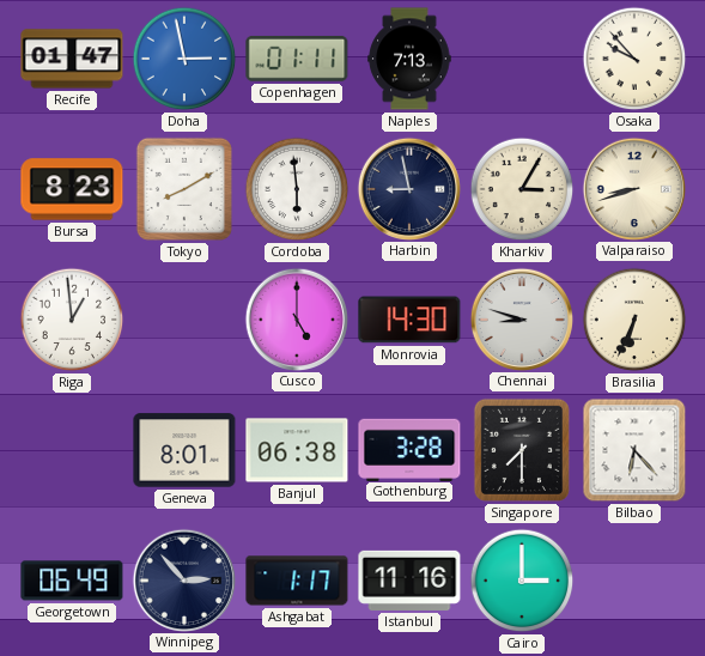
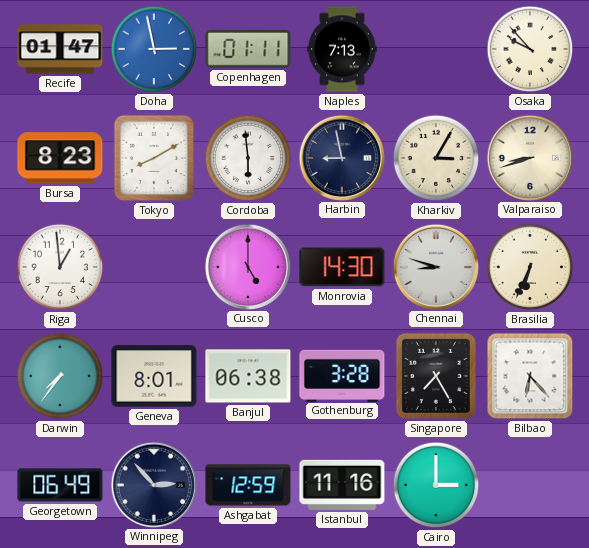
Darwin: none -> 7:36
Singapore: 7:30 -> 7:25
Ashgabat: 1:17 -> 12:59
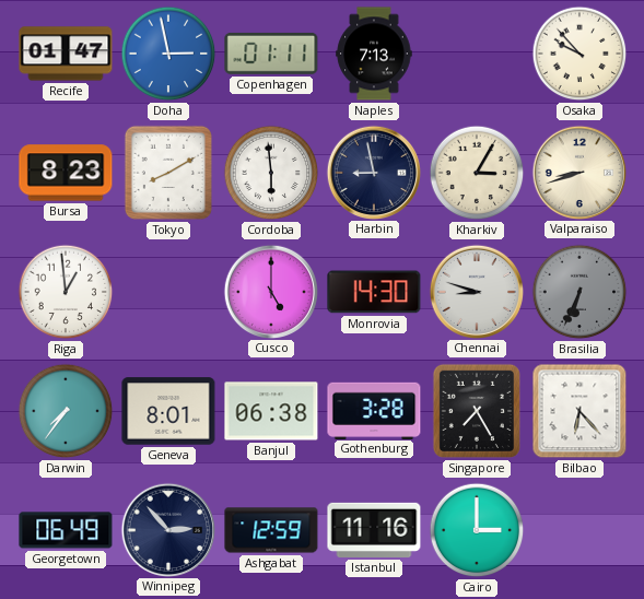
Brasilia dial: cream -> grey
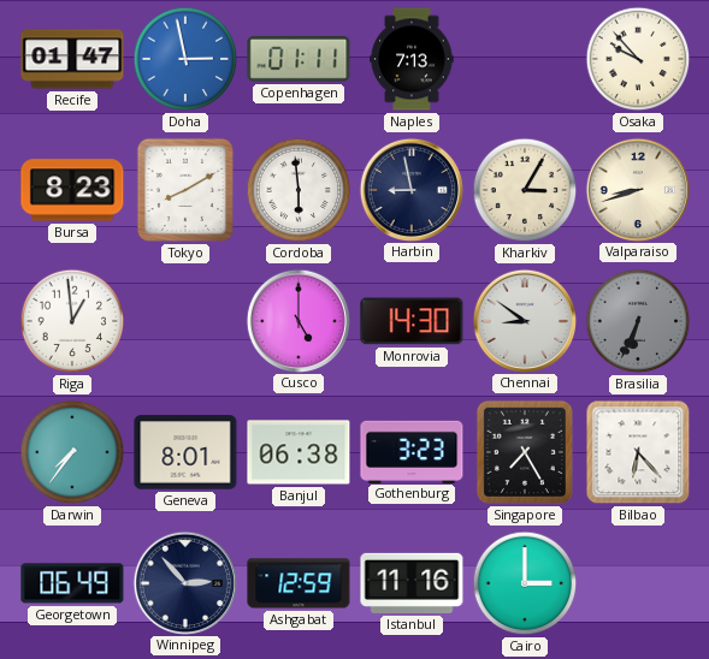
Chennai: 8:48 -> 8:51
Gothenburg: 3:28 -> 3:23
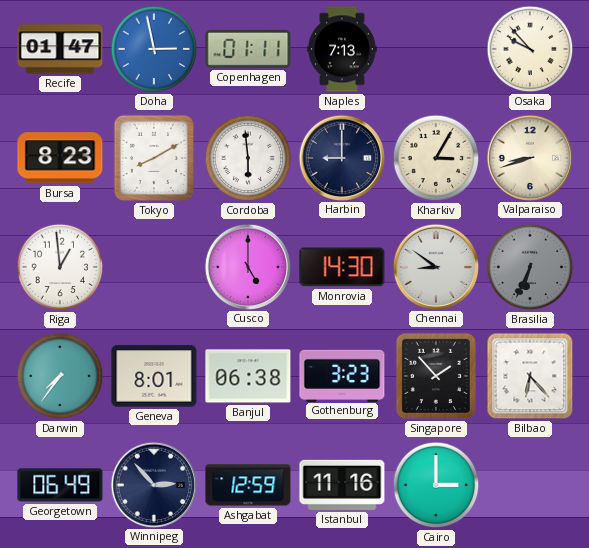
Harbin: 8:58 -> 9:00
Singapore: 7:25 -> 1:53
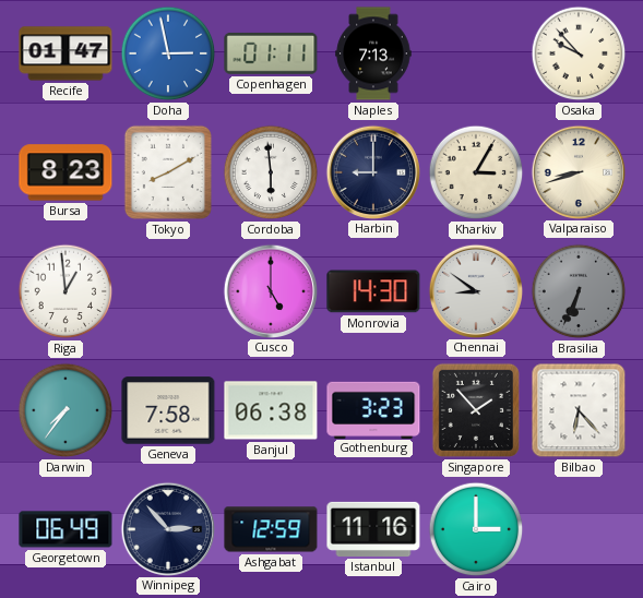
Geneva: 8:01 -> 7:58
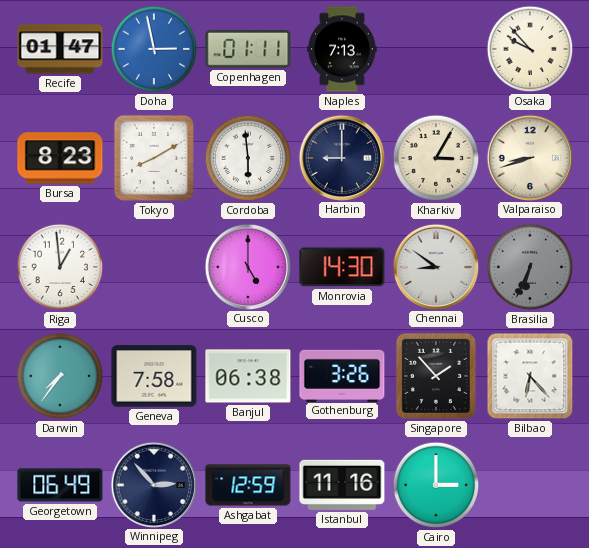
Gothenburg: 3:23 -> 3:26
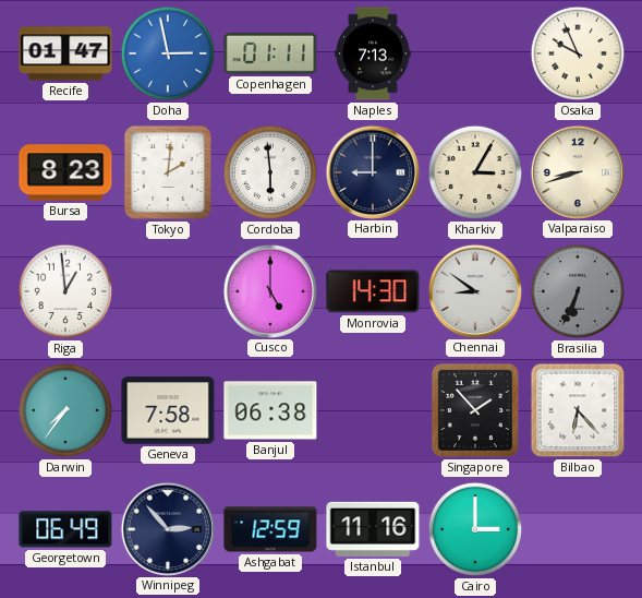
Osaka: 9:53 -> 9:56
Tokyo: 8:10 -> 2:01
Gothenburg: 3:26 -> none
